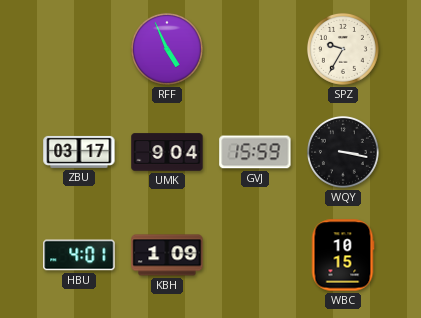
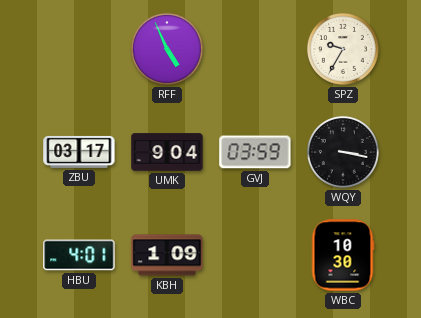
GVJ: 15:59 -> 03:59
WBC: 10:15 -> 10:30
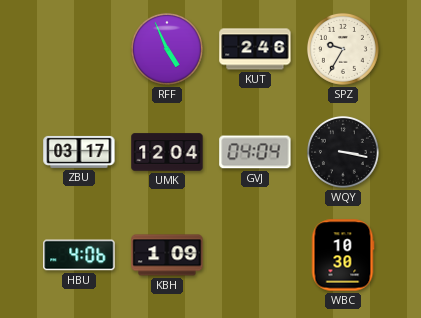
KUT: none -> 2:46
UMK: 9:04 -> 12:04
GVJ: 03:59 -> 04:04
HBU: 4:01 -> 4:06
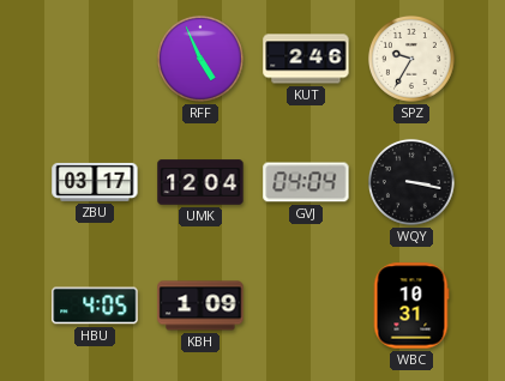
HBU: 4:06 -> 4:05
WBC: 10:30 -> 10:31
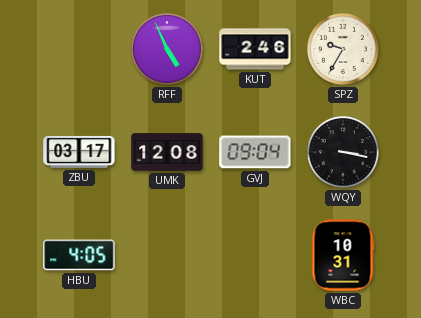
UMK: 12:04 -> 12:08
GVJ: 04:04 -> 09:04
KBH: 1:09 -> none
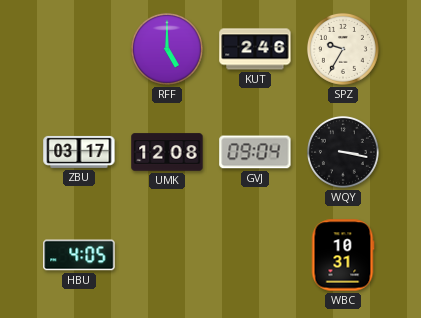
RFF: 4:56 -> 5:00
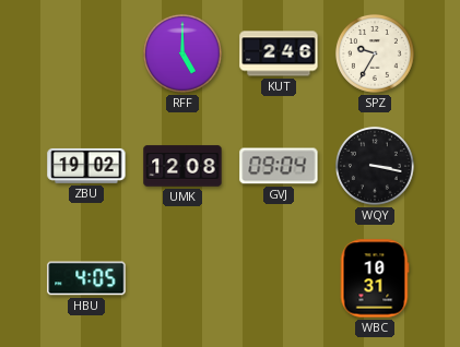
ZBU: 03:17 -> 19:02
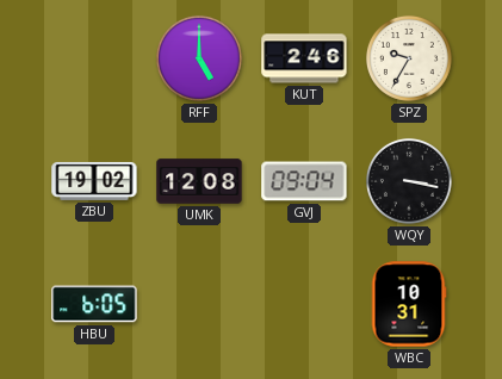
HBU: 4:05 -> 6:05
